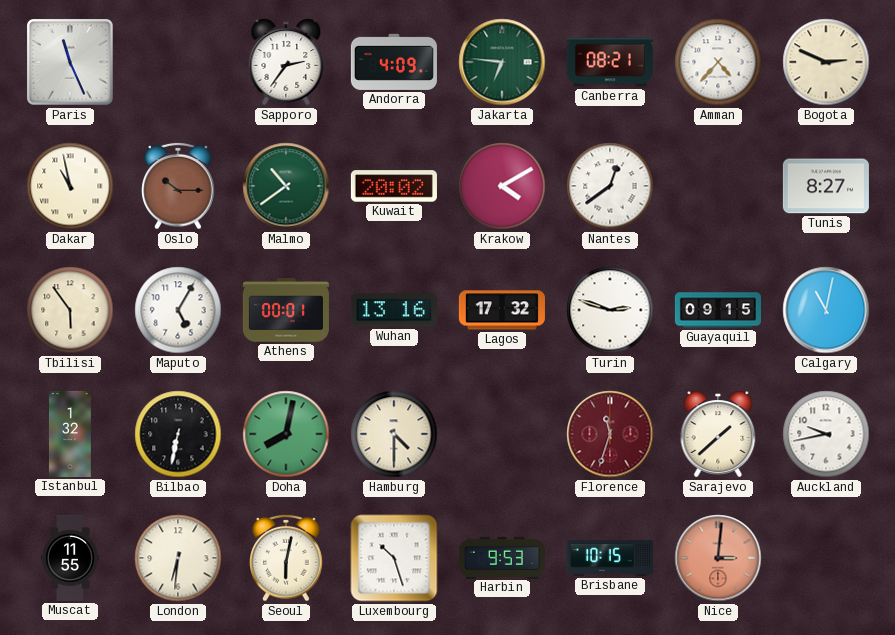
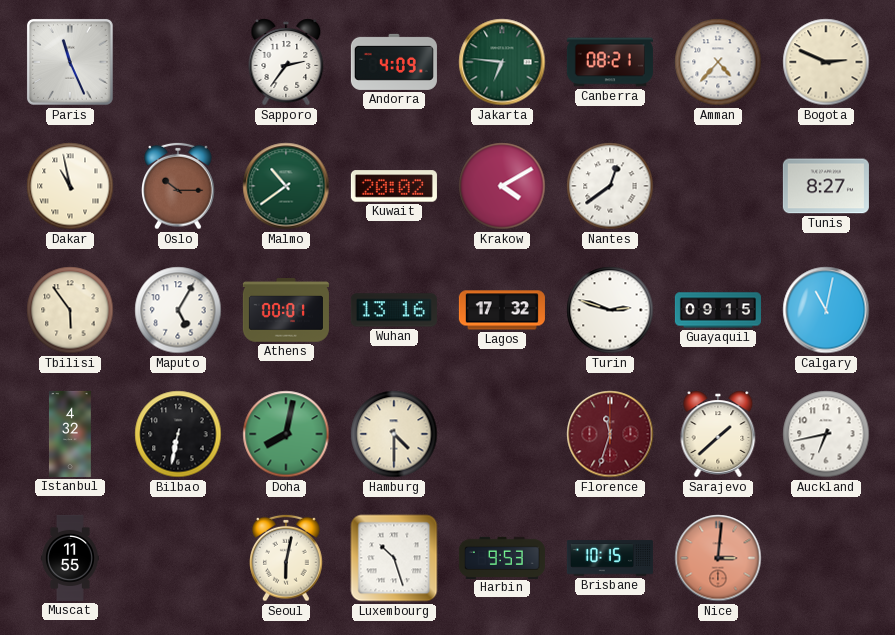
Istanbul: 1:32 -> 4:32
Auckland: 9:43 -> 6:43
London: 6:31 -> none
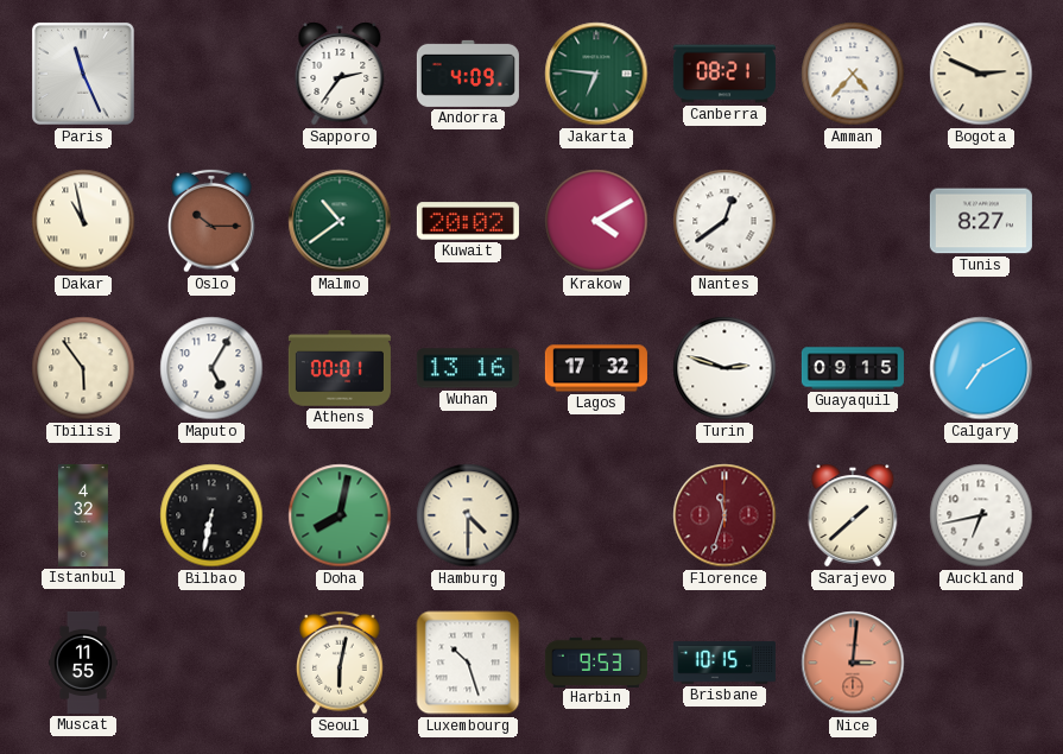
Calgary: 11:02 -> 7:10
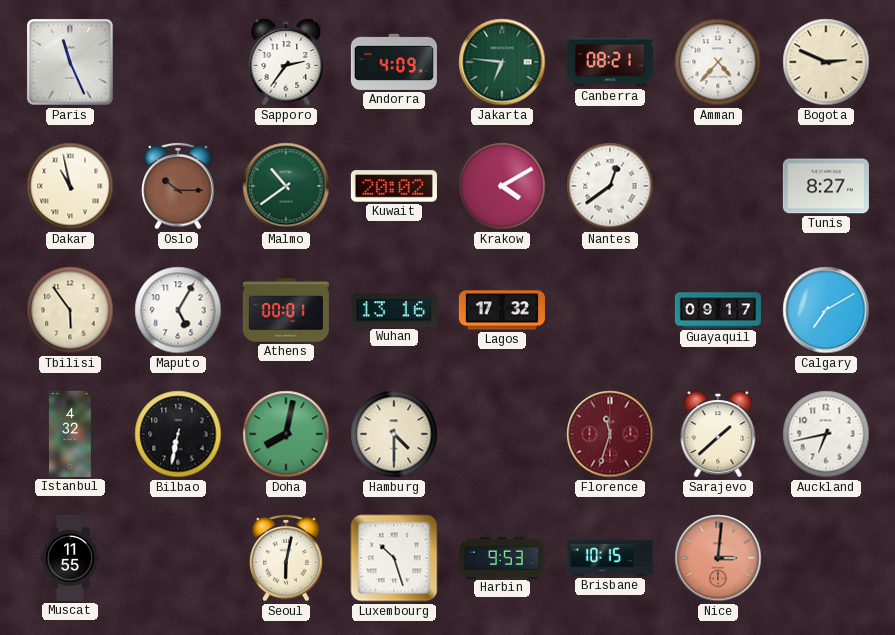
Turin: 2:48 -> none
Guayaquil: 09:15 -> 09:17
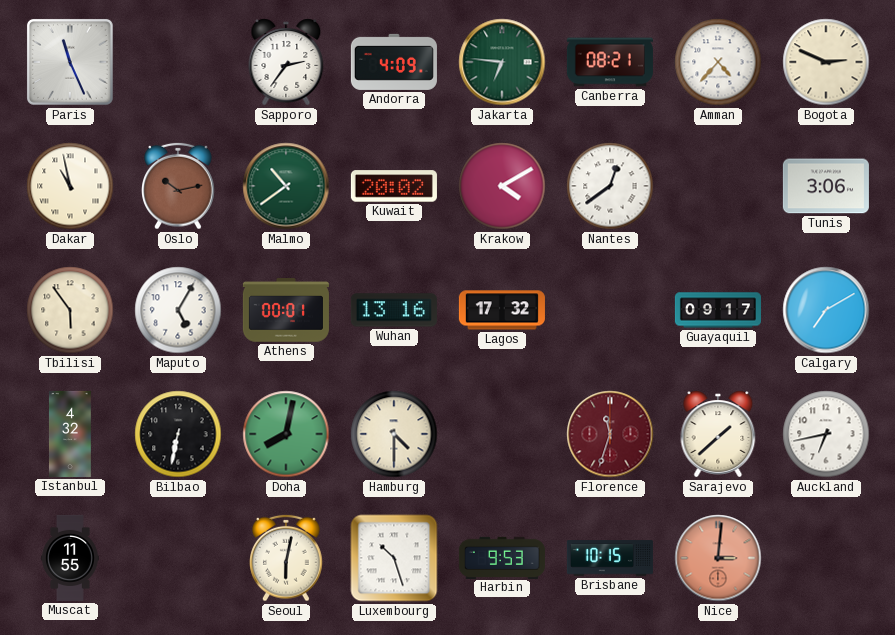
Oslo: 10:15 -> 10:13
Tunis: 8:27 -> 3:06
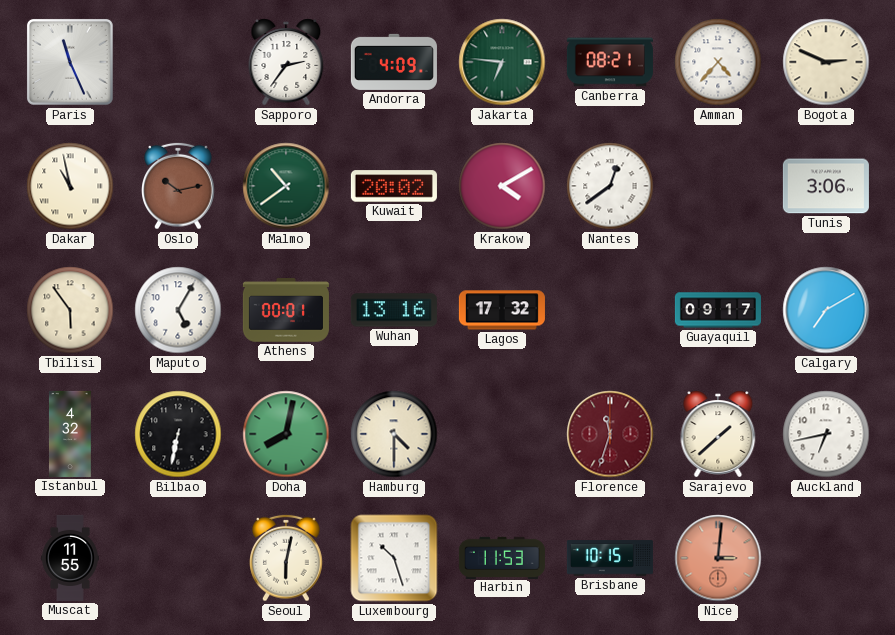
Harbin: 9:53 -> 11:53
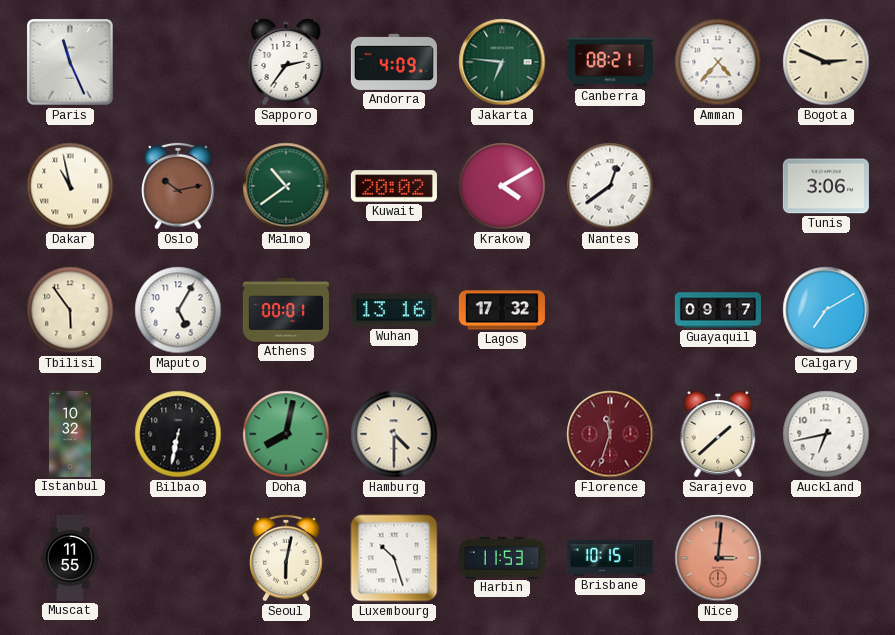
Istanbul: 4:32 -> 10:32
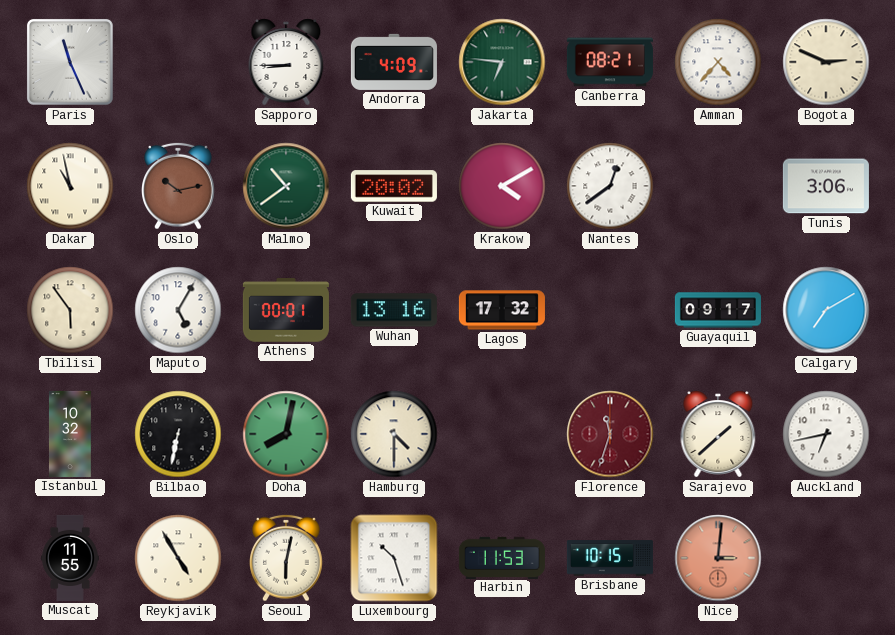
Sapporo: 2:36 -> 8:45
Reykjavik: none -> 4:55
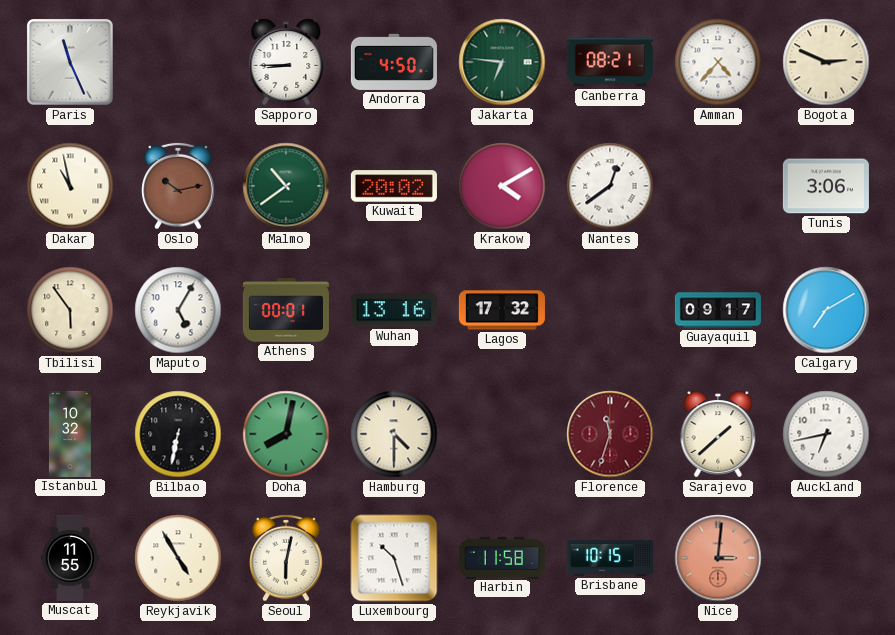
Andorra: 4:09 -> 4:50
Harbin: 11:53 -> 11:58
